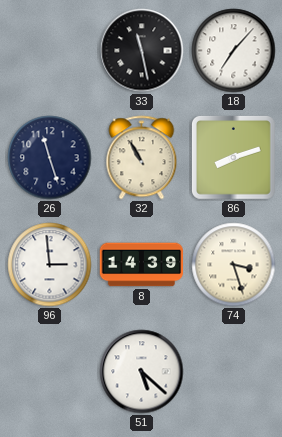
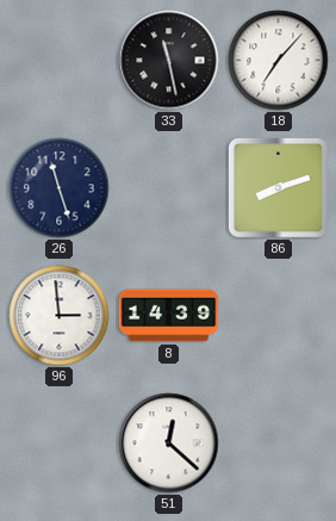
32: 10:55 -> none
74: 3:27 -> none
51: 5:22 -> 12:22
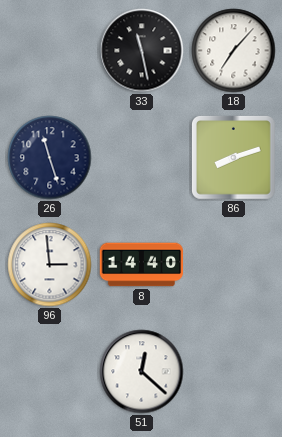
8: 14:39 -> 14:40
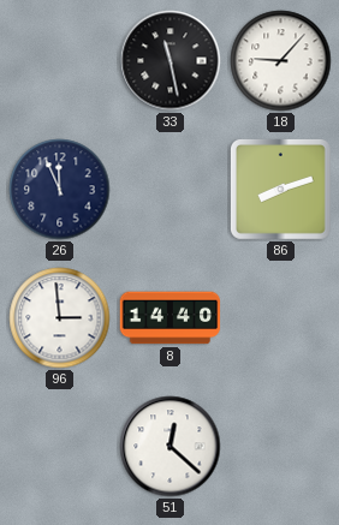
18: 7:07 -> 9:07
26: 11:27 -> 11:56
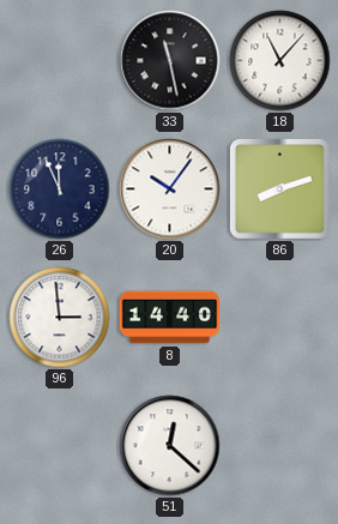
18: 9:07 -> 11:07
20: none -> 10:06
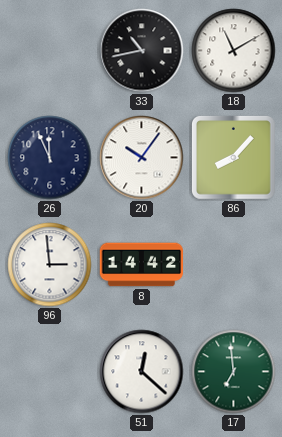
33: 11:28 -> 10:43
18: 11:07 -> 11:10
86: 8:12 -> 8:07
8: 14:40 -> 14:42
17: none -> 6:59
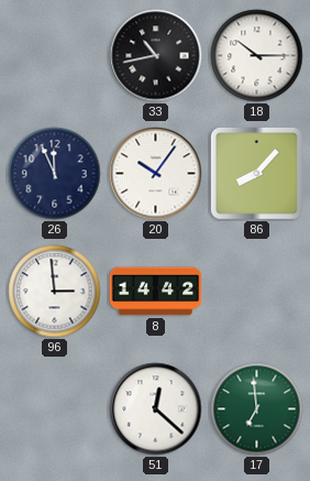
18: 11:10 -> 10:15
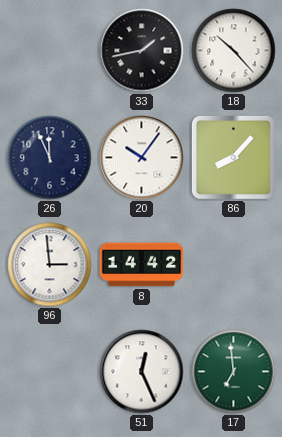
33: 10:43 -> 1:43
18: 10:15 -> 10:23
51: 12:22 -> 12:26
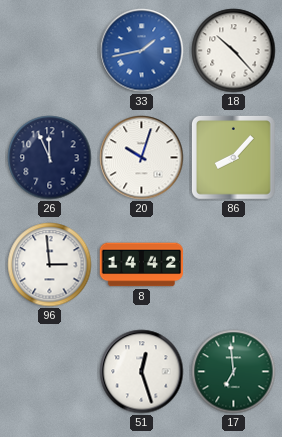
33 dial: black -> blue
20: 10:06 -> 10:03
51: 12:26 -> 12:27
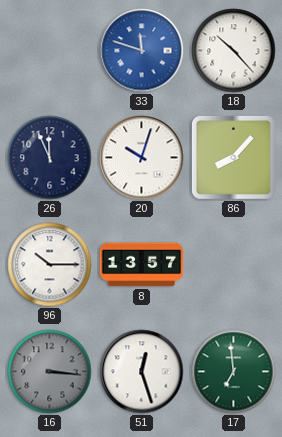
33: 1:43 -> 11:48
96: 2:59 -> 10:15
8: 14:42 -> 13:57
16: none -> 3:16
